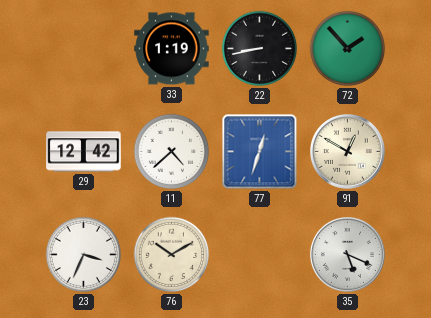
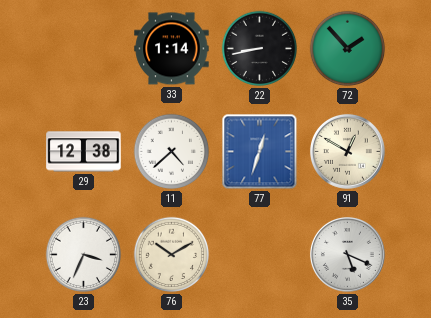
33: 1:19 -> 1:14
29: 12:42 -> 12:38
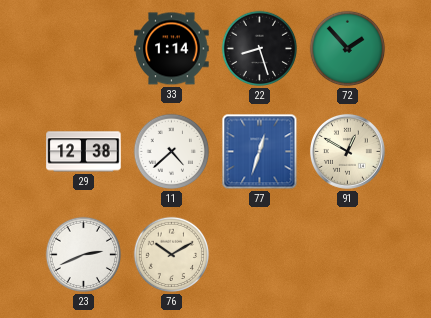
22: 8:43 -> 8:27
23: 3:34 -> 2:41
35: 5:19 -> none
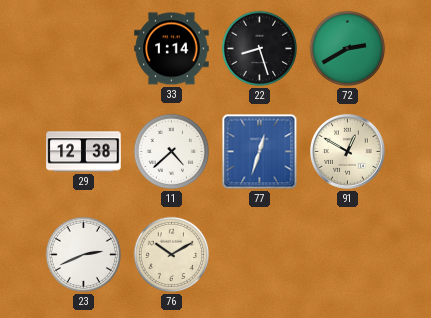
72: 1:53 -> 2:40
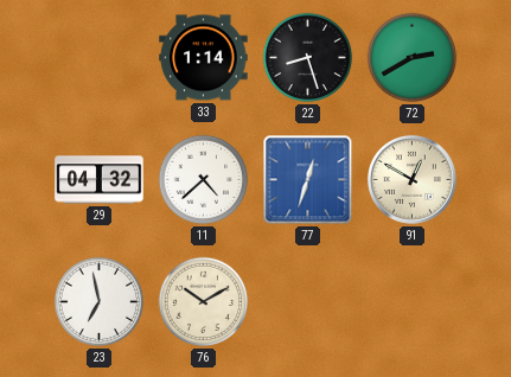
29: 12:38 -> 04:32
23: 2:41 -> 6:58
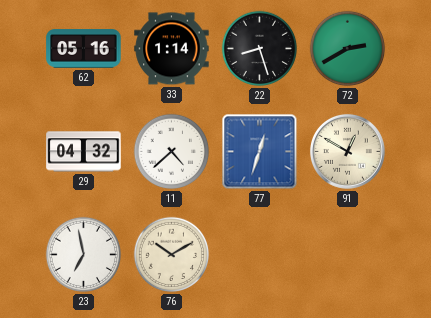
62: none -> 05:16
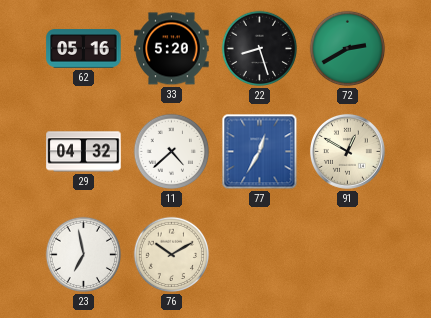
33: 1:14 -> 5:20
77: 12:33 -> 12:35
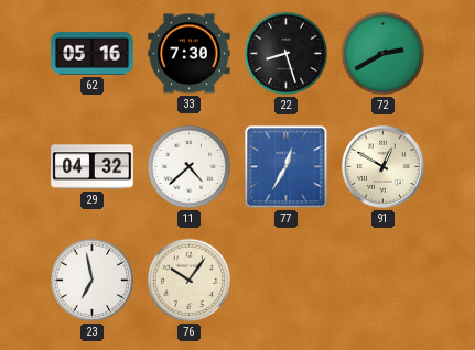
33: 5:20 -> 7:30
76: 10:10 -> 10:06
